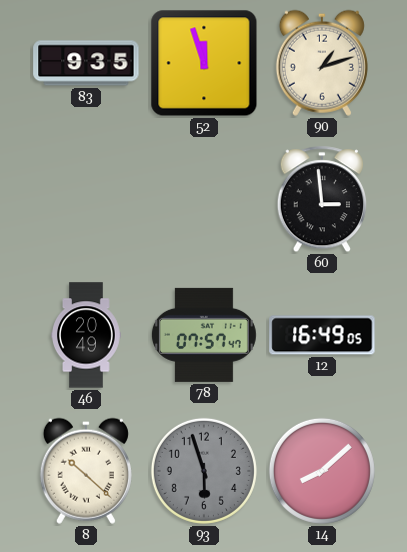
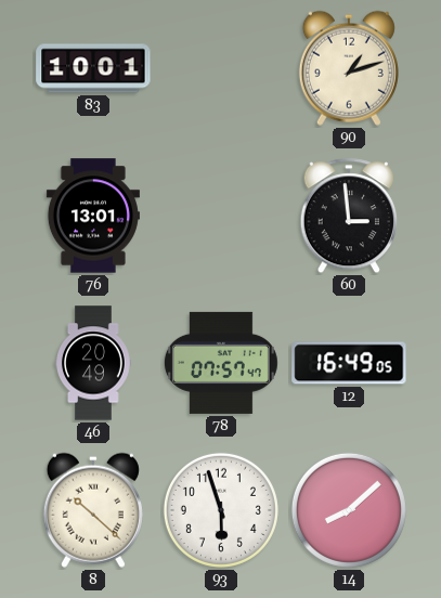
83: 9:35 -> 10:01
52: 11:57 -> none
76: none -> 13:01
93 dial: grey -> white
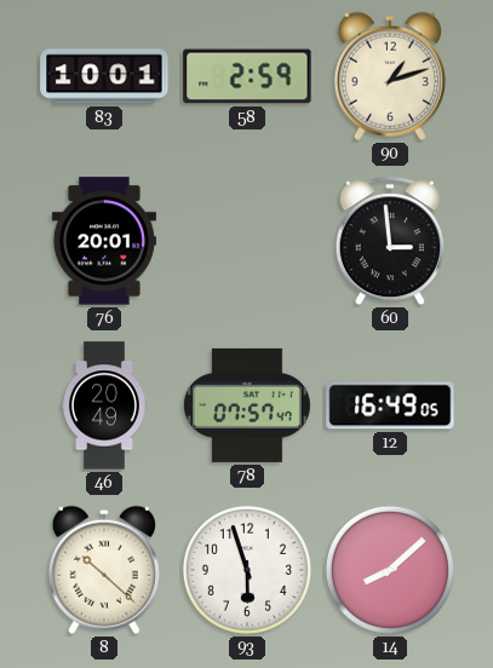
58: none -> 2:59
76: 13:01 -> 20:01
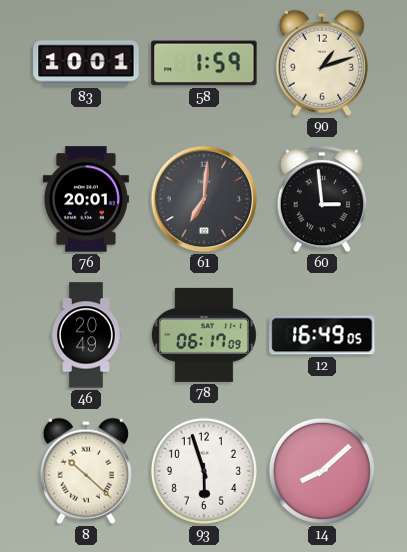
58: 2:59 -> 1:59
61: none -> 7:01
78: 07:57 -> 06:17
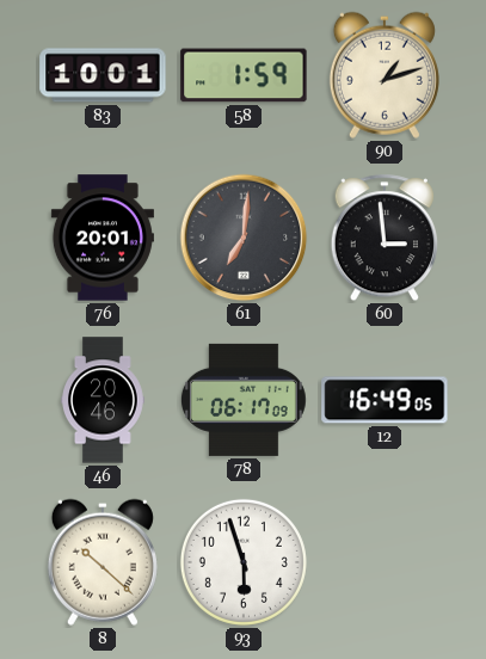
46: 20:49 -> 20:46
14: 8:08 -> none
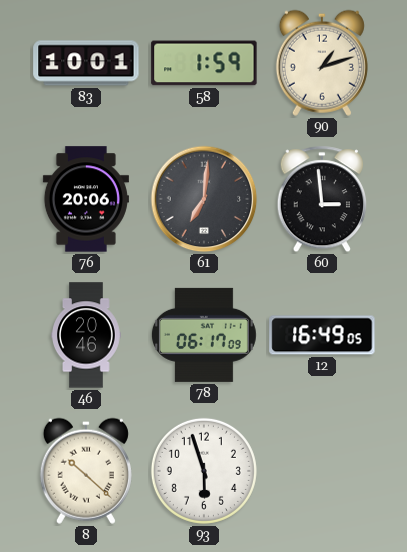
76: 20:01 -> 20:06
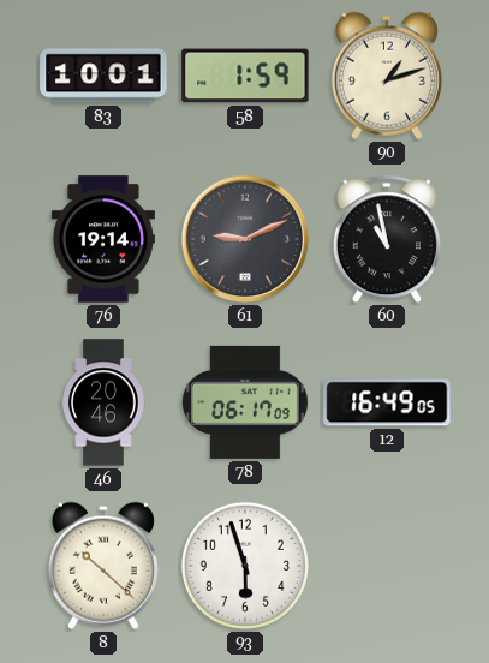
76: 20:06 -> 19:14
61: 7:01 -> 9:11
60: 2:59 -> 10:58
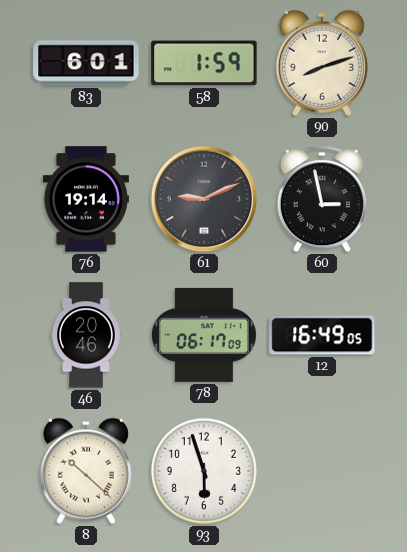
83: 10:01 -> 6:01
90: 1:12 -> 8:12
60: 10:58 -> 2:58
